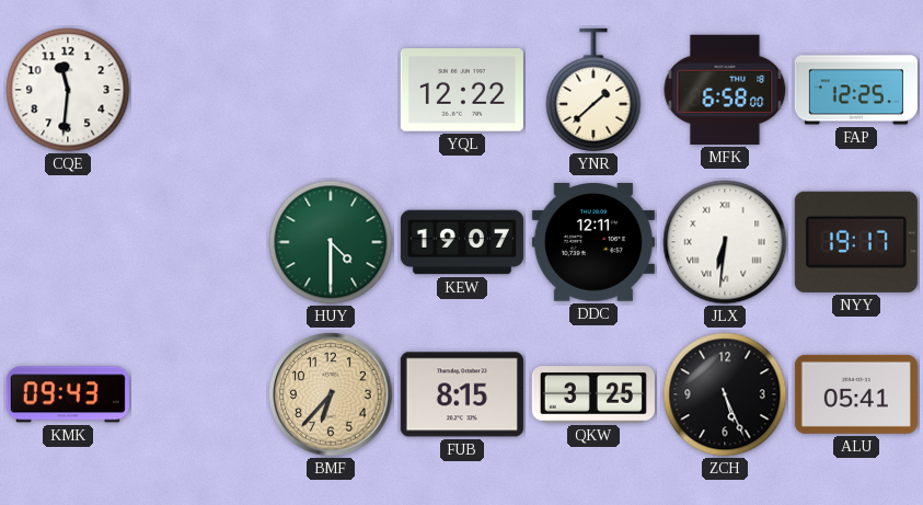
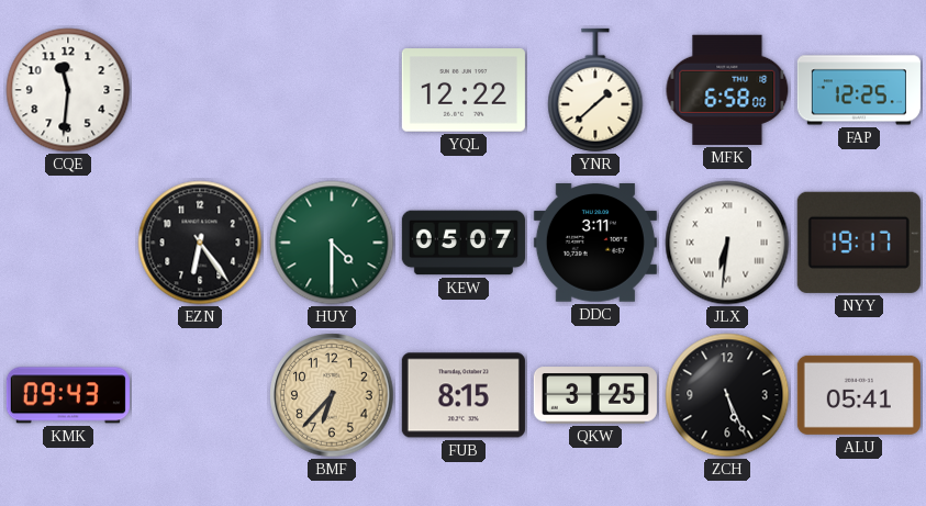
EZN: none -> 6:24
KEW: 19:07 -> 05:07
DDC: 12:11 -> 3:11
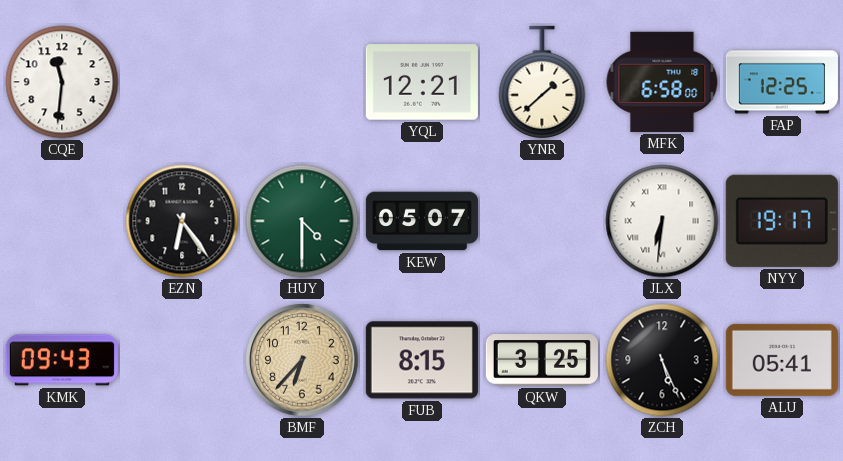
YQL: 12:22 -> 12:21
DDC: 3:11 -> none
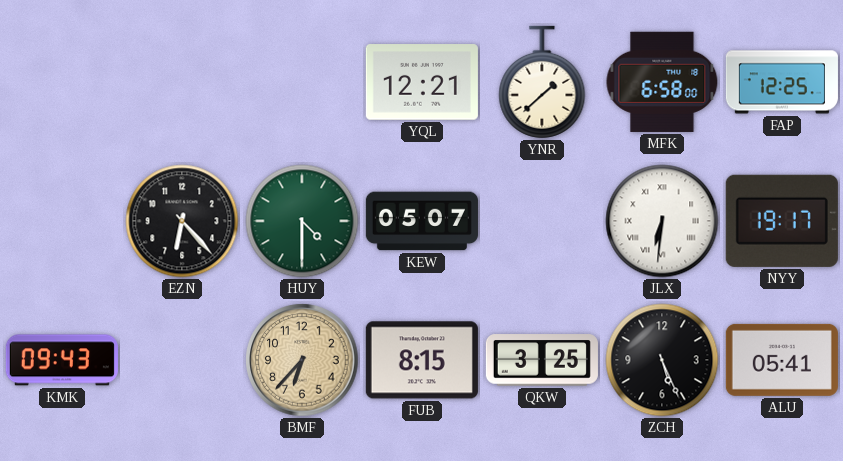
CQE: 11:31 -> none
EZN: 6:24 -> 6:23
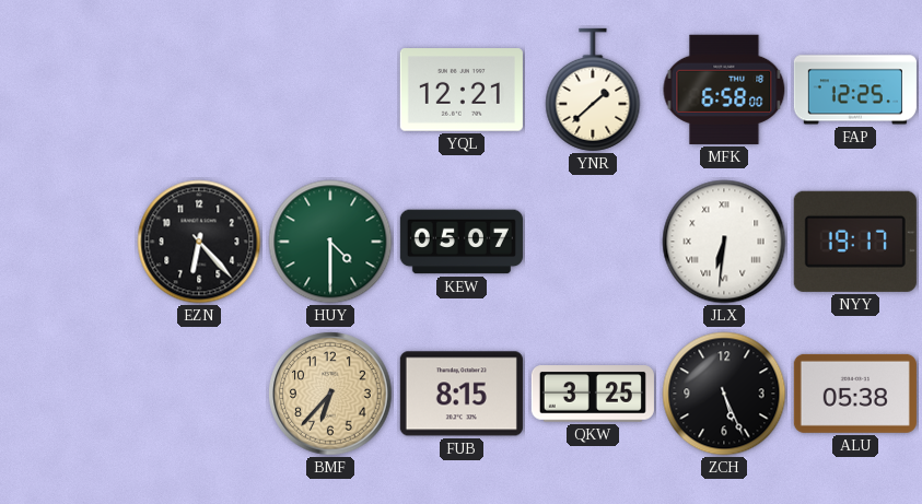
KMK: 09:43 -> none
ALU: 05:41 -> 05:38
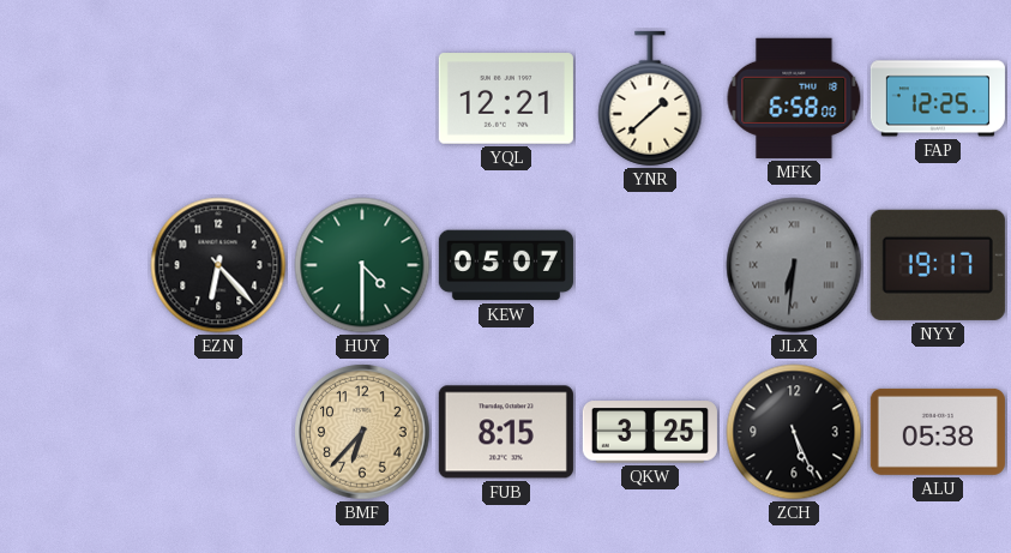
JLX dial: white -> grey
